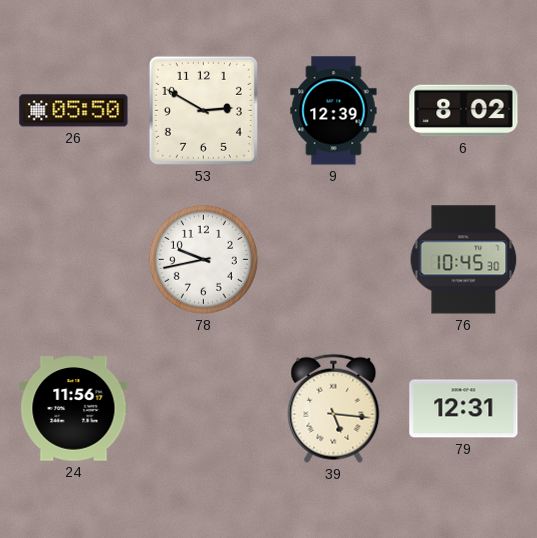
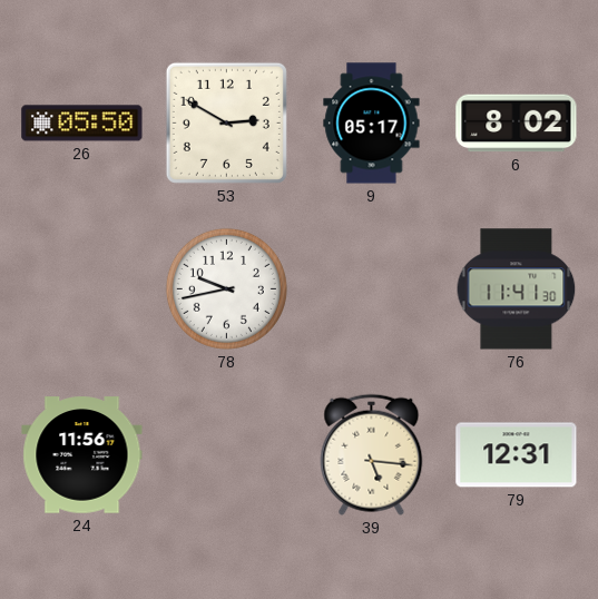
9: 12:39 -> 05:17
76: 10:45 -> 11:41
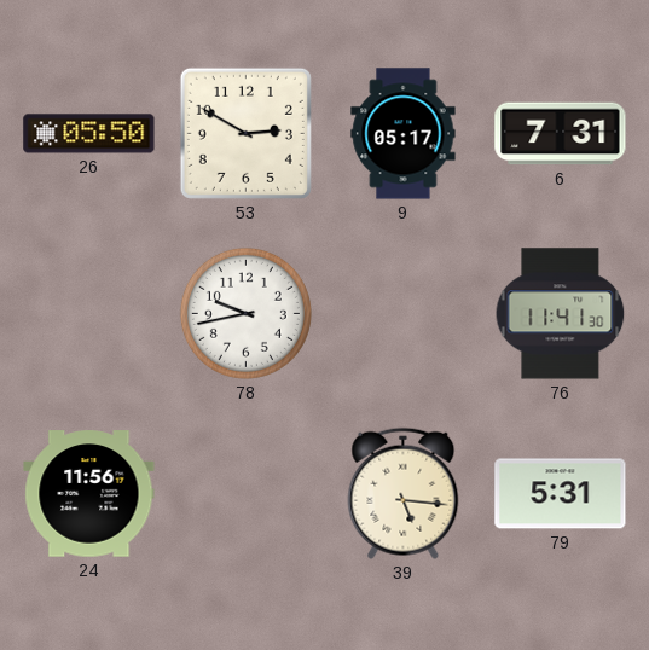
6: 8:02 -> 7:31
79: 12:31 -> 5:31
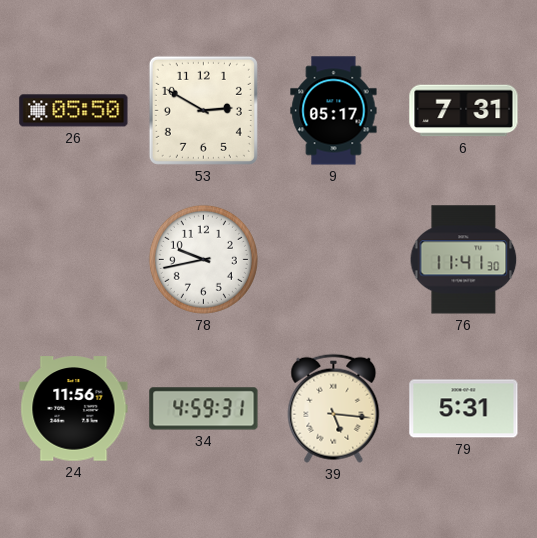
34: none -> 4:59
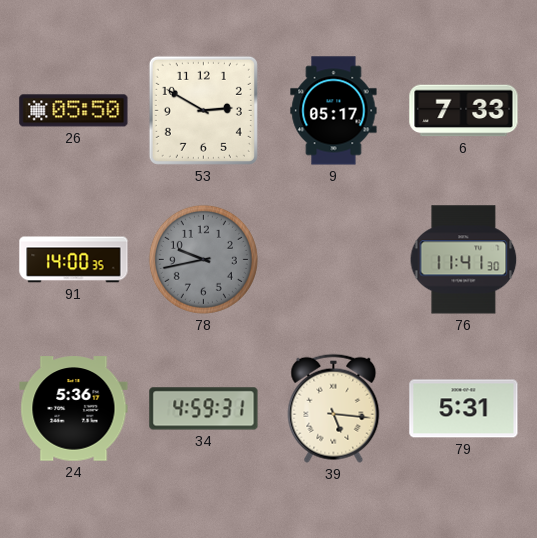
6: 7:31 -> 7:33
91: none -> 14:00
78 dial: white -> grey
24: 11:56 -> 5:36
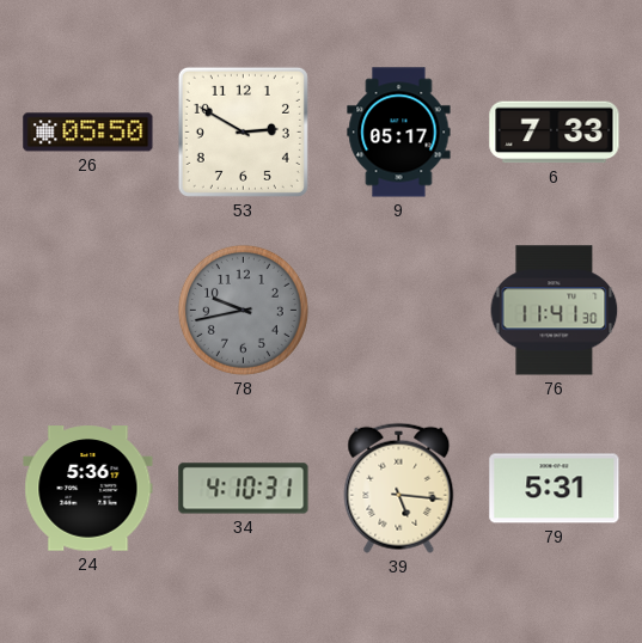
91: 14:00 -> none
34: 4:59 -> 4:10
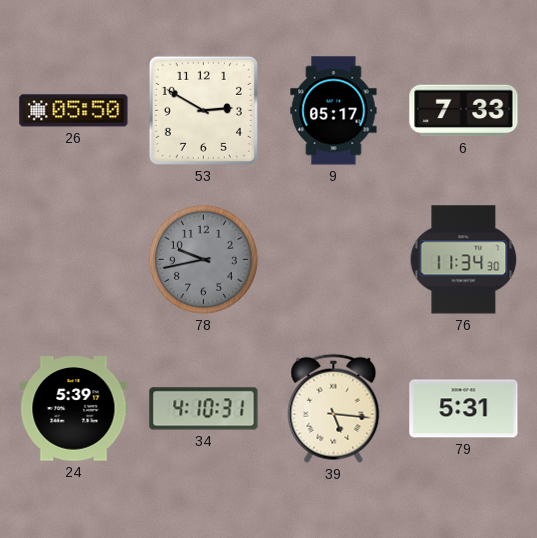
76: 11:41 -> 11:34
24: 5:36 -> 5:39
